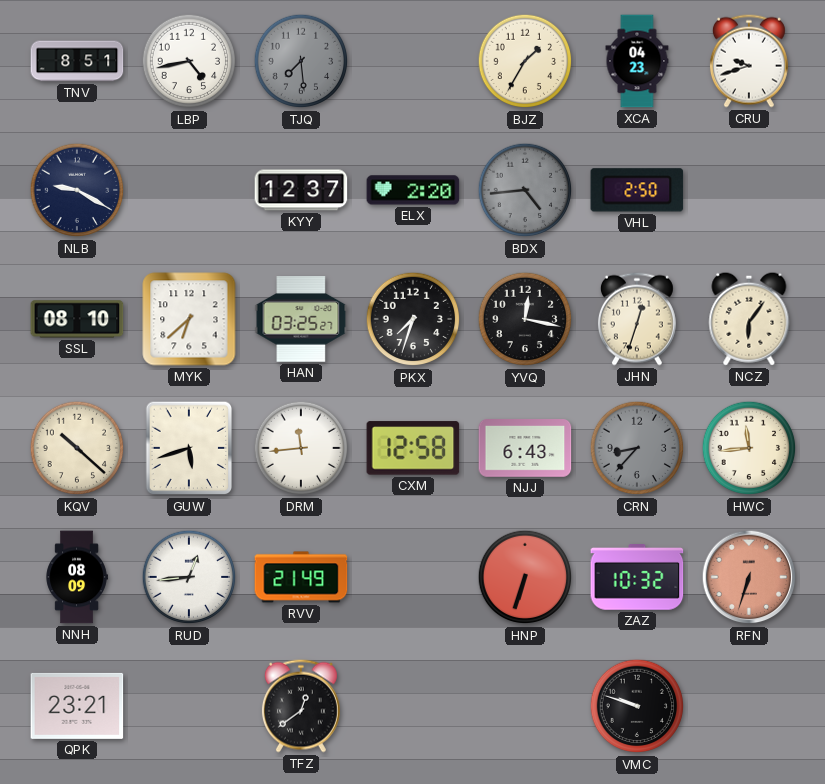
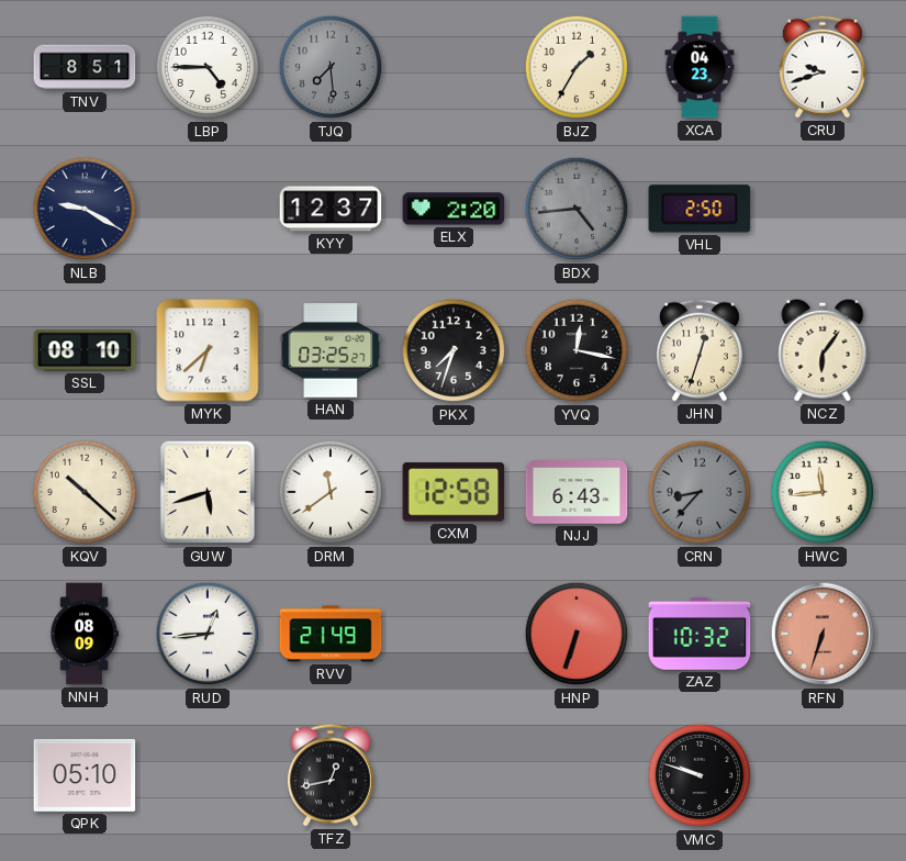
LBP: 4:43 -> 4:45
DRM: 11:44 -> 11:39
QPK: 23:21 -> 05:10
TFZ: 12:39 -> 12:43
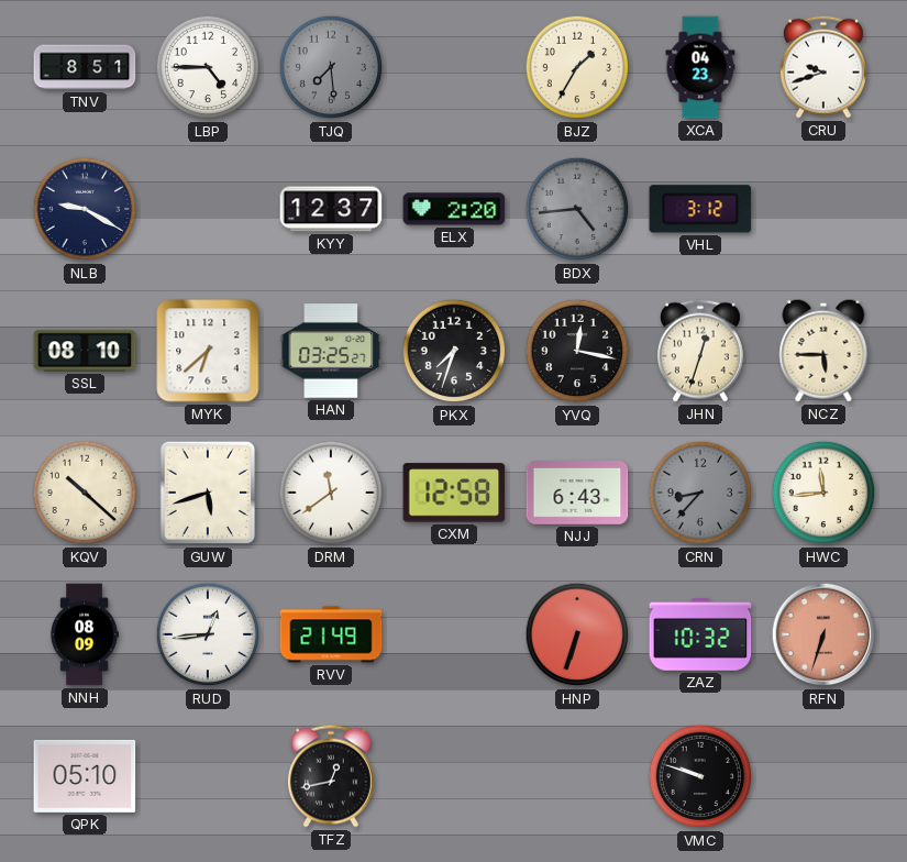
VHL: 2:50 -> 3:12
NCZ: 6:06 -> 5:45
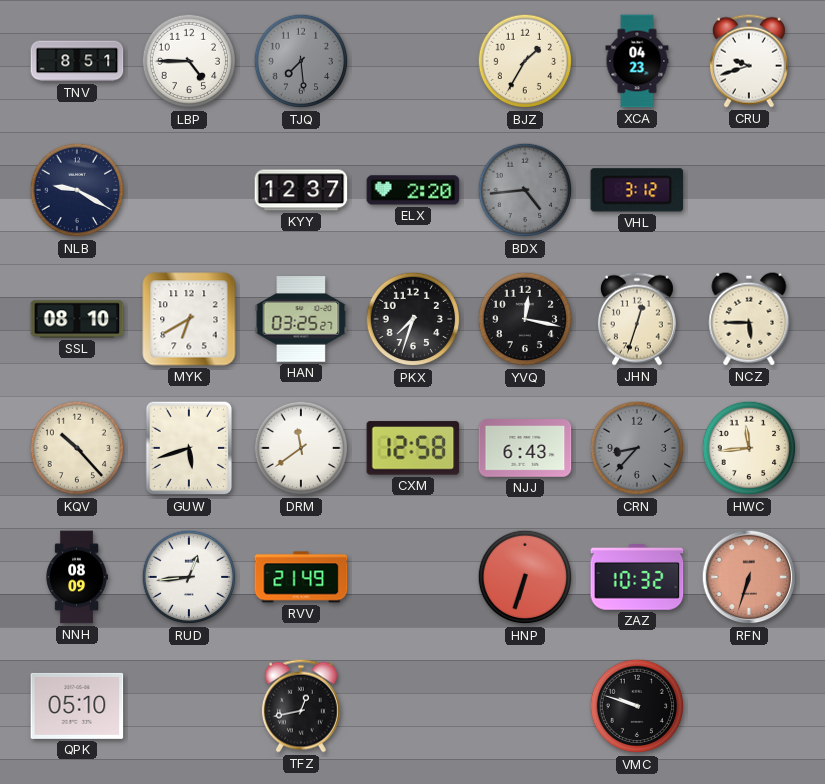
MYK: 6:38 -> 6:40
KQV: 10:22 -> 10:23
